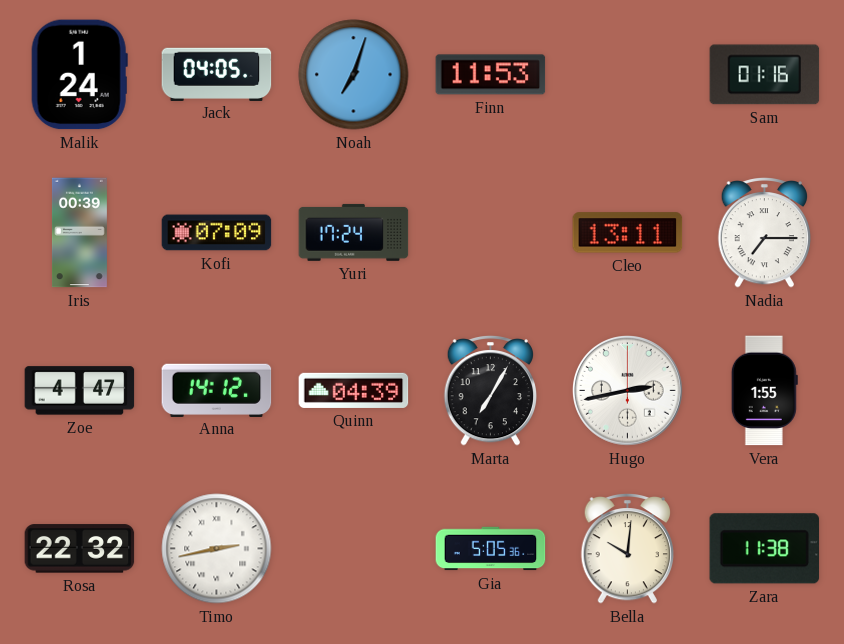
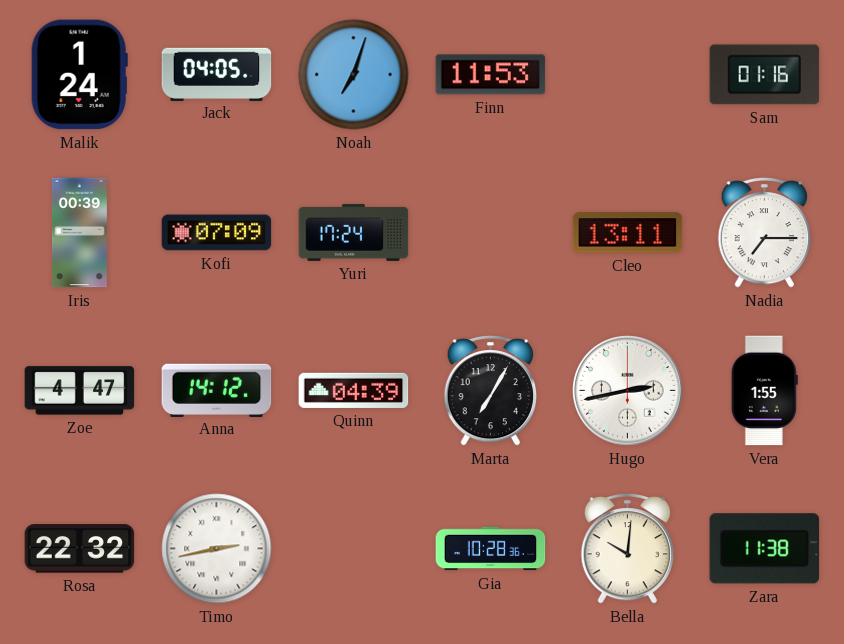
Gia: 5:05 -> 10:28
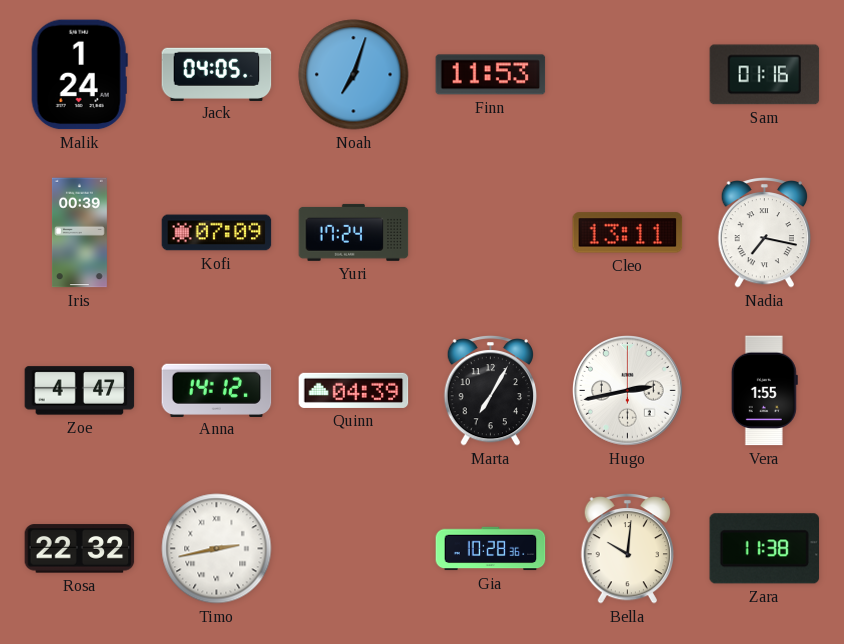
Nadia: 7:15 -> 7:17
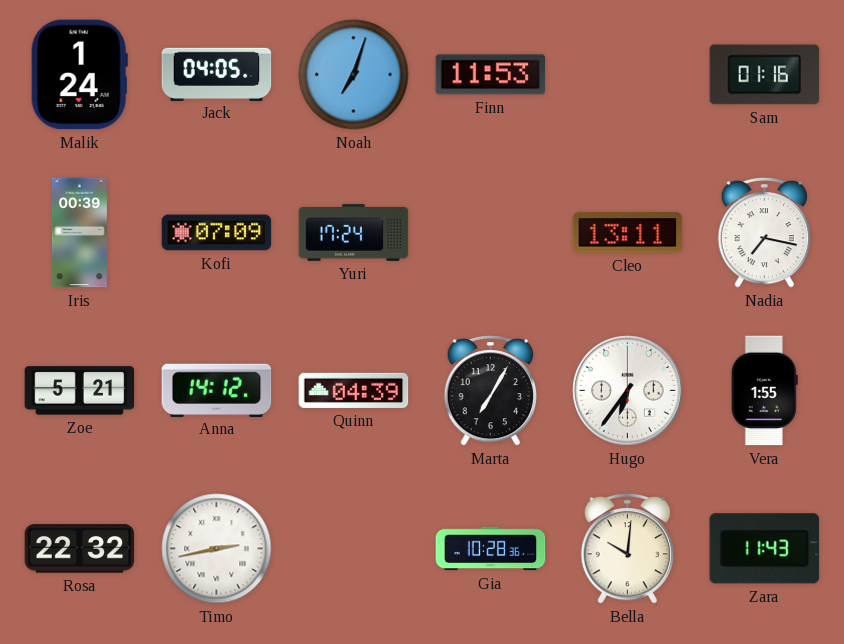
Zoe: 4:47 -> 5:21
Hugo: 2:43 -> 6:36
Zara: 11:38 -> 11:43
